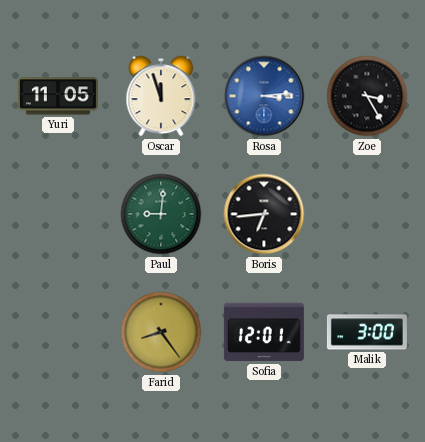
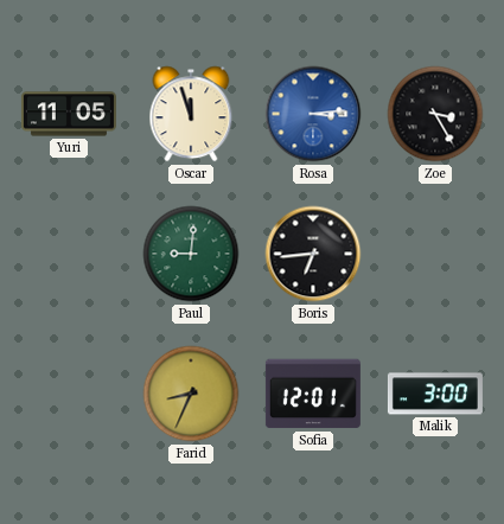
Farid: 8:24 -> 8:34
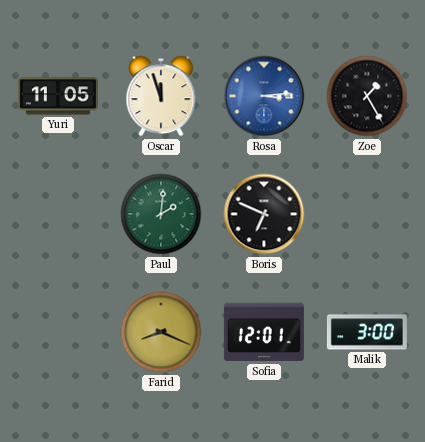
Zoe: 3:25 -> 1:25
Paul: 9:01 -> 2:01
Boris: 6:44 -> 6:49
Farid: 8:34 -> 8:19
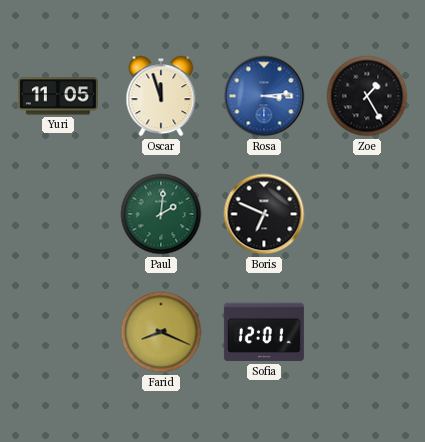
Malik: 3:00 -> none
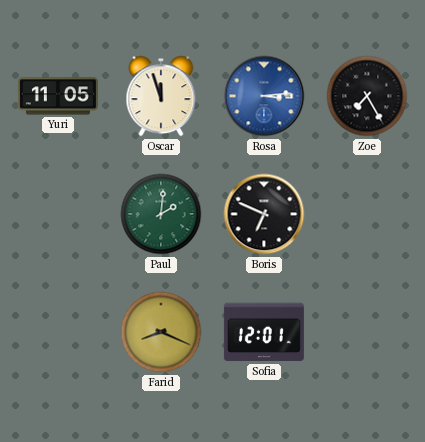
Zoe: 1:25 -> 7:25
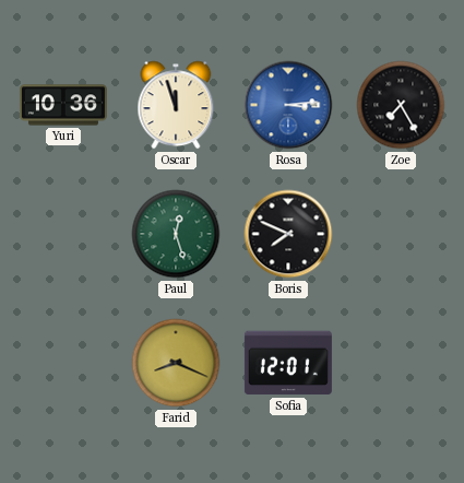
Yuri: 11:05 -> 10:36
Paul: 2:01 -> 12:27
Boris: 6:49 -> 7:49
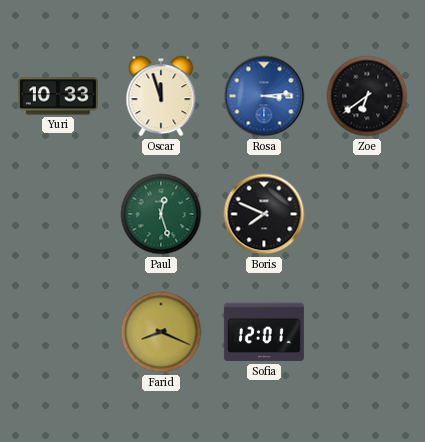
Yuri: 10:36 -> 10:33
Zoe: 7:25 -> 6:39
